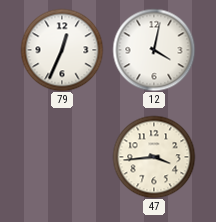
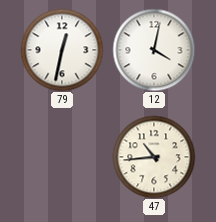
79: 12:34 -> 12:32
47: 3:44 -> 10:44
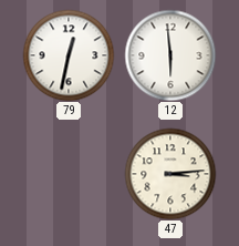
12: 4:02 -> 5:59
47: 10:44 -> 3:14
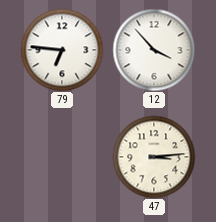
79: 12:32 -> 6:46
12: 5:59 -> 3:53
